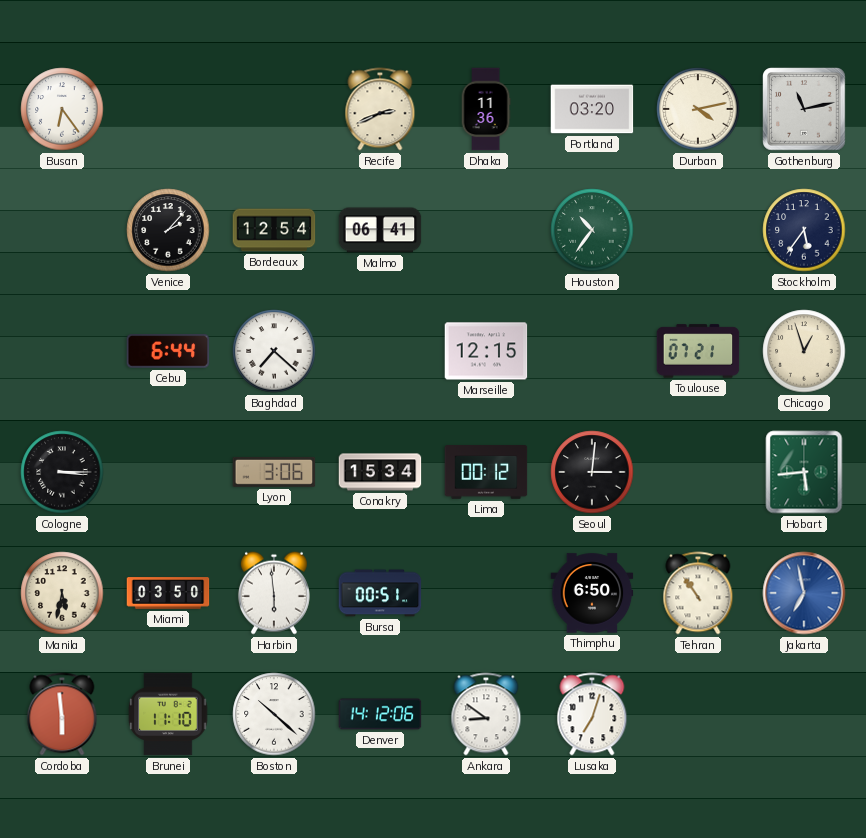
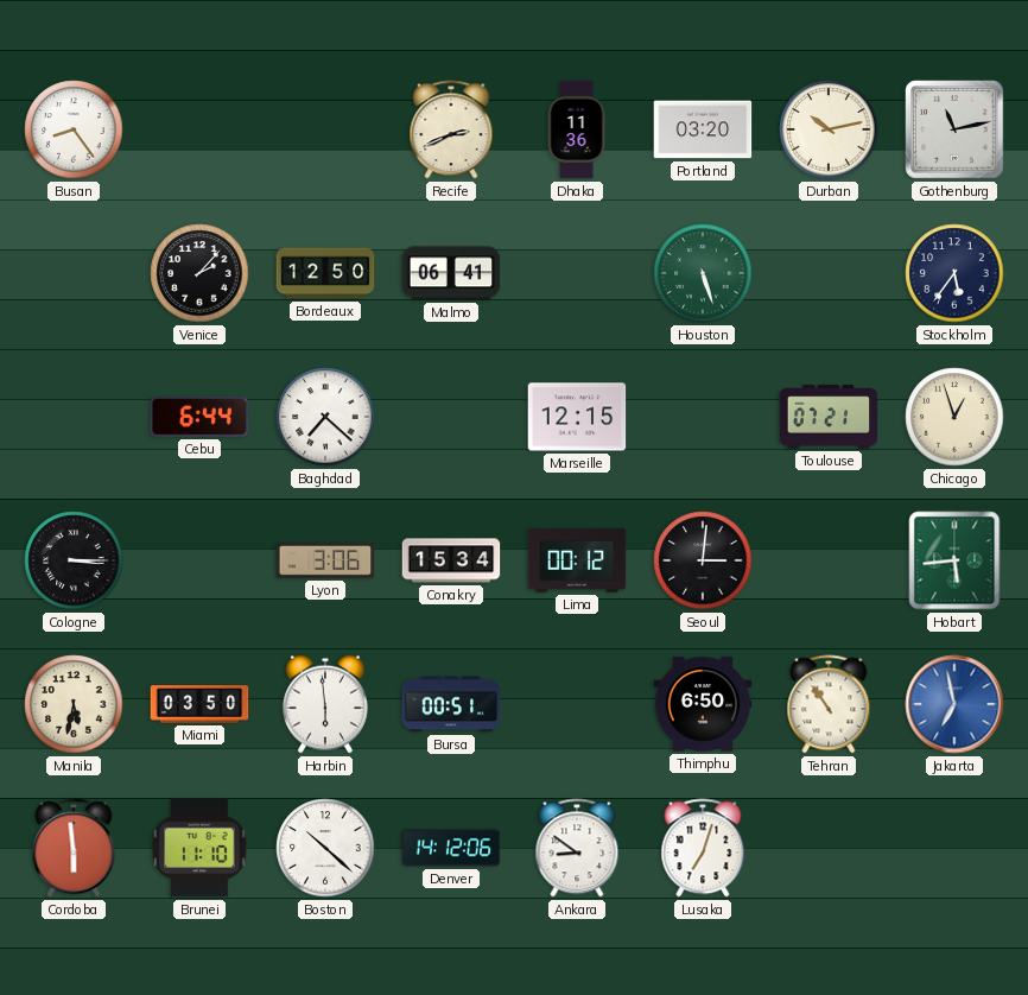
Busan: 6:24 -> 8:24
Durban: 4:13 -> 10:13
Bordeaux: 12:54 -> 12:50
Houston: 10:36 -> 5:27
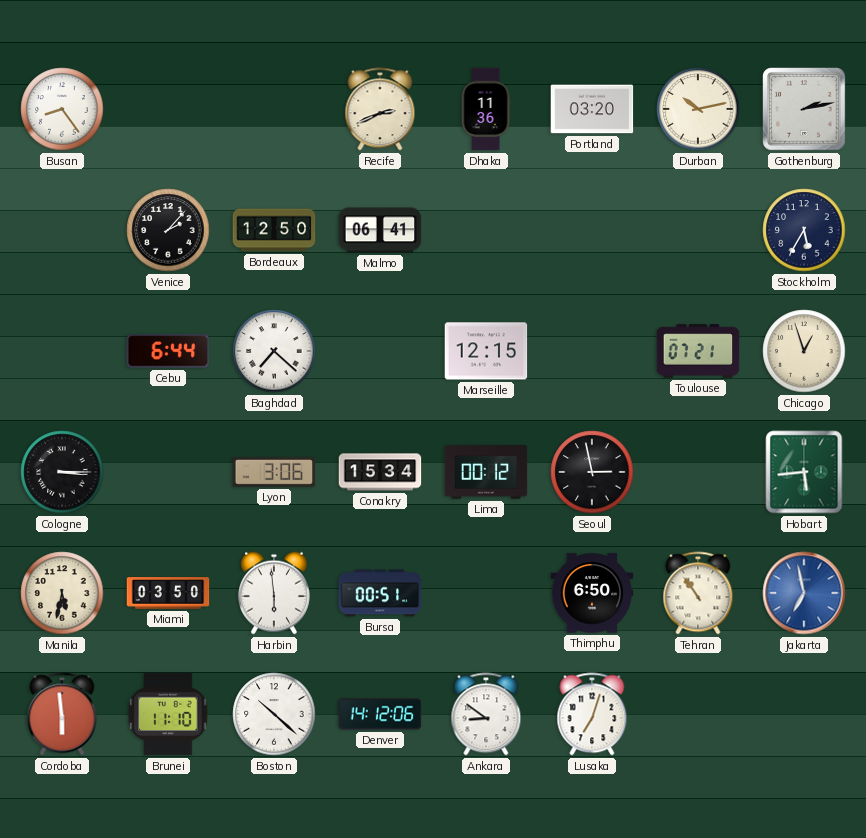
Gothenburg: 11:13 -> 2:13
Houston: 5:27 -> none
Stockholm: 5:36 -> 5:35
Seoul: 3:01 -> 2:58
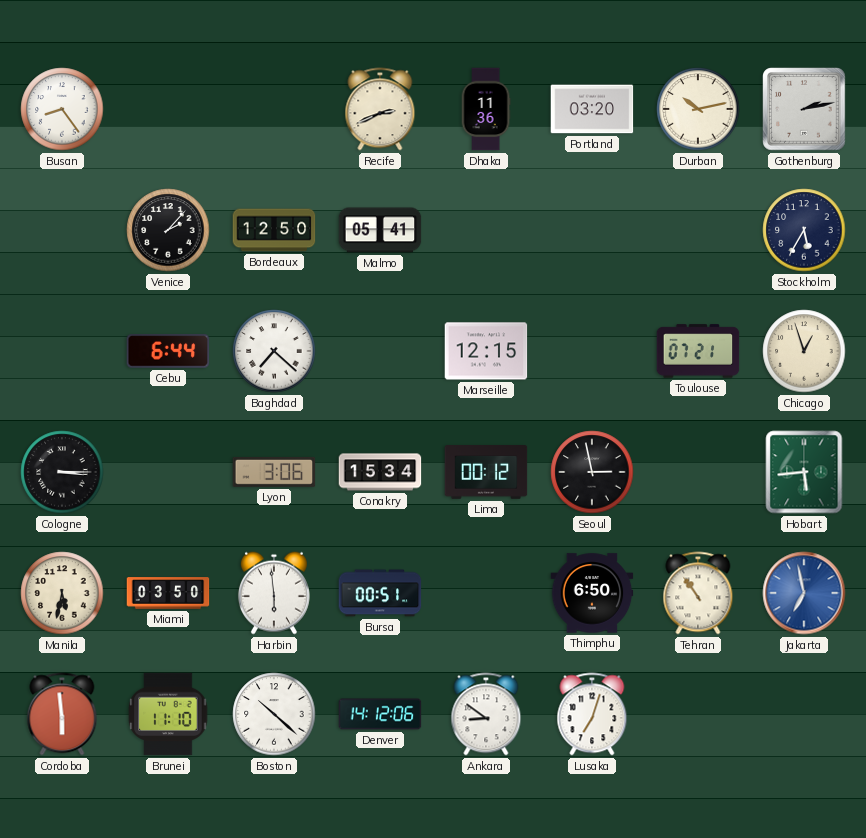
Malmo: 06:41 -> 05:41
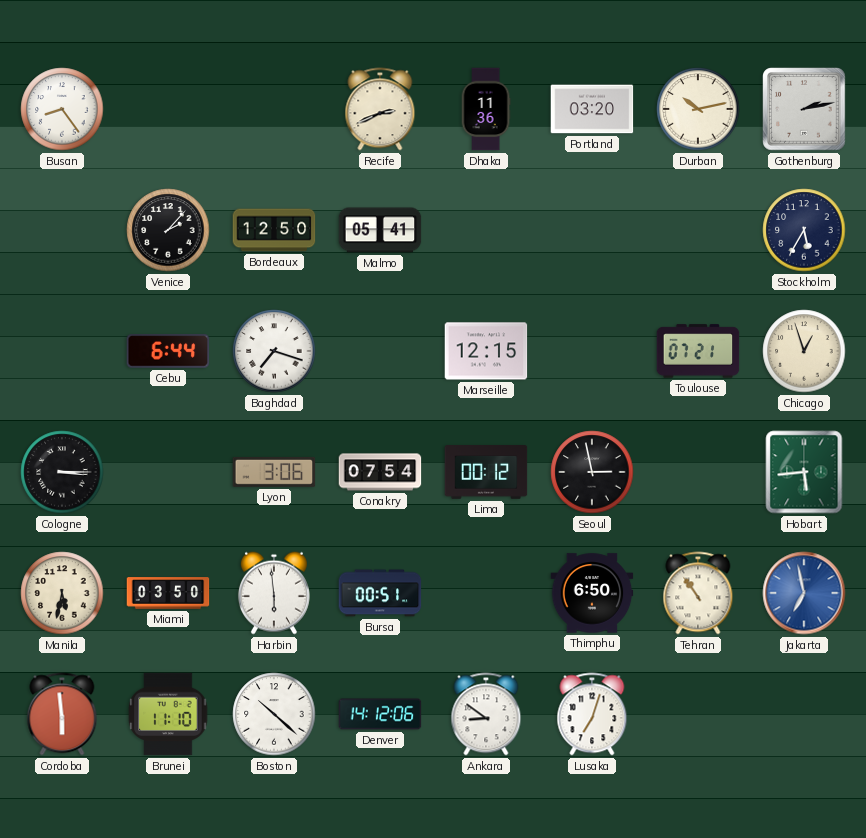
Baghdad: 7:22 -> 7:18
Conakry: 15:34 -> 07:54
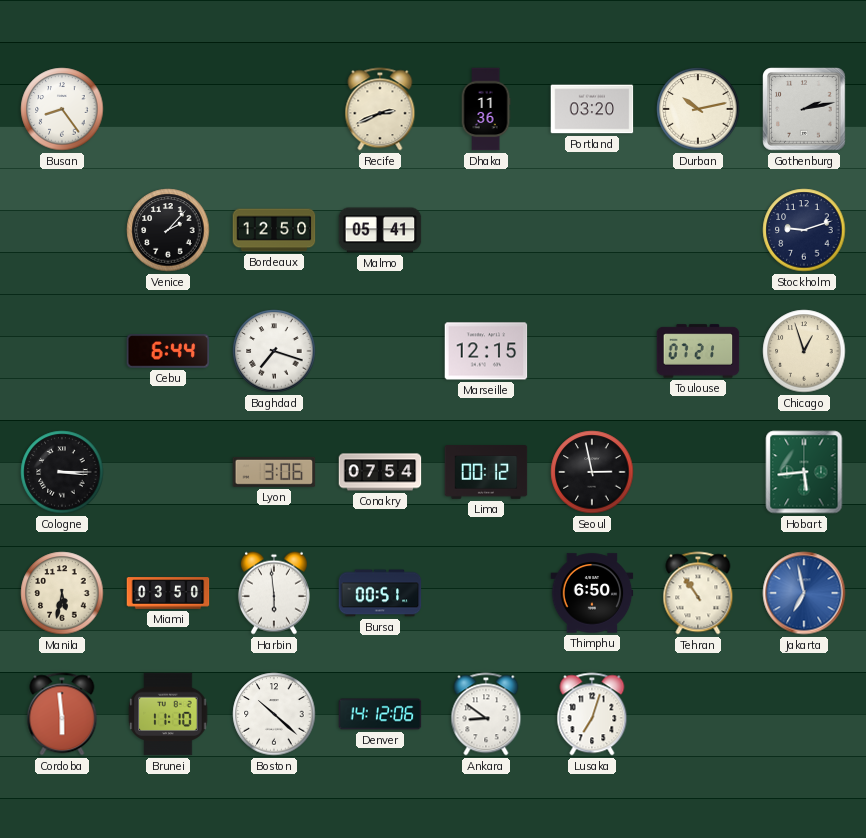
Stockholm: 5:35 -> 9:12
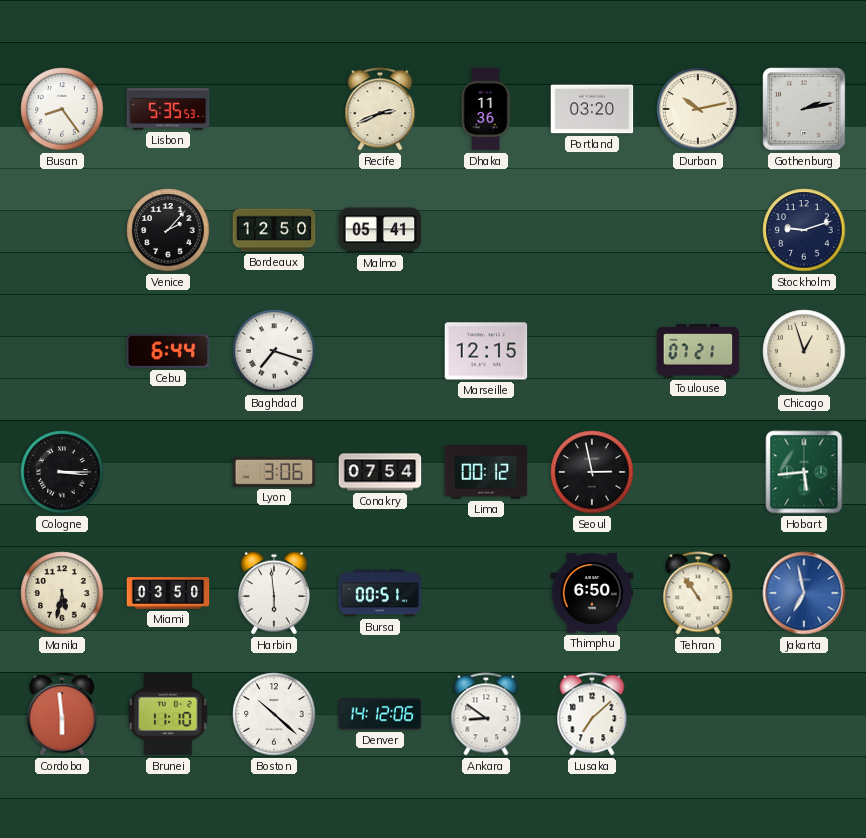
Lisbon: none -> 5:35
Lusaka: 7:03 -> 7:08
